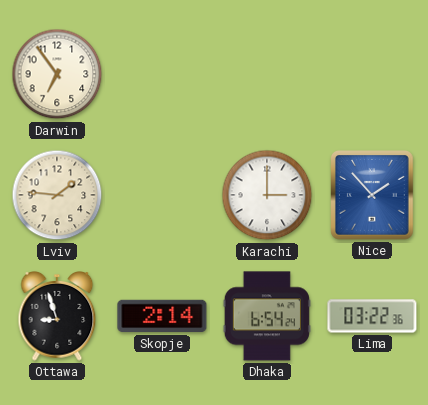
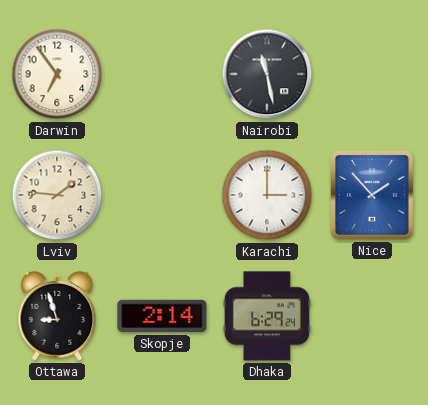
Nairobi: none -> 11:28
Dhaka: 6:54 -> 6:29
Lima: 03:22 -> none
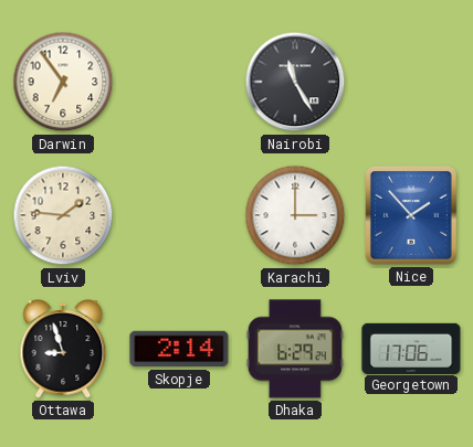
Nairobi: 11:28 -> 11:25
Georgetown: none -> 17:06
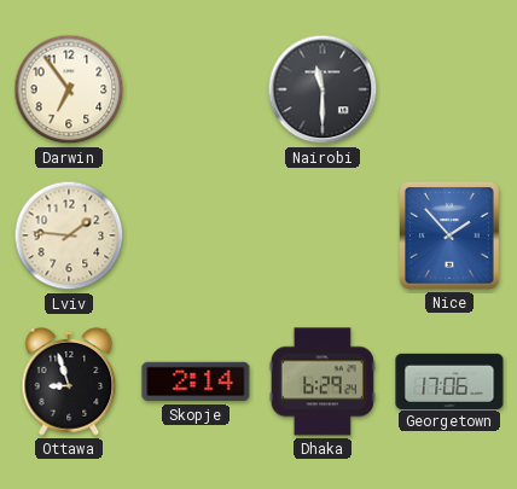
Nairobi: 11:25 -> 11:30
Karachi: 3:00 -> none
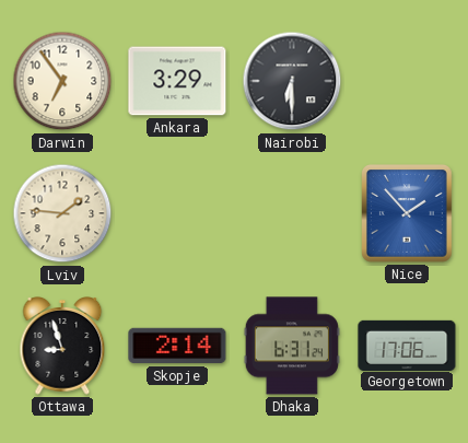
Ankara: none -> 3:29
Nairobi: 11:30 -> 6:30
Dhaka: 6:29 -> 6:31
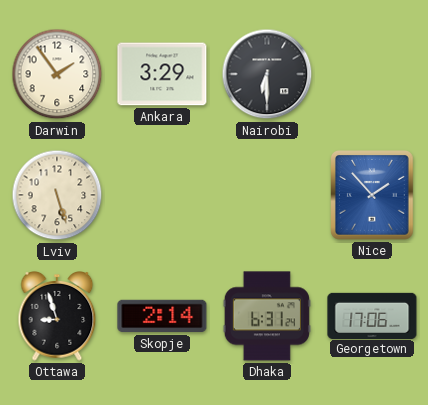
Darwin: 6:54 -> 1:54
Lviv: 1:46 -> 5:27
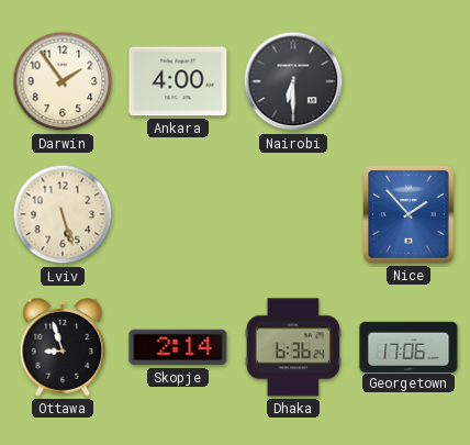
Ankara: 3:29 -> 4:00
Dhaka: 6:31 -> 6:36
